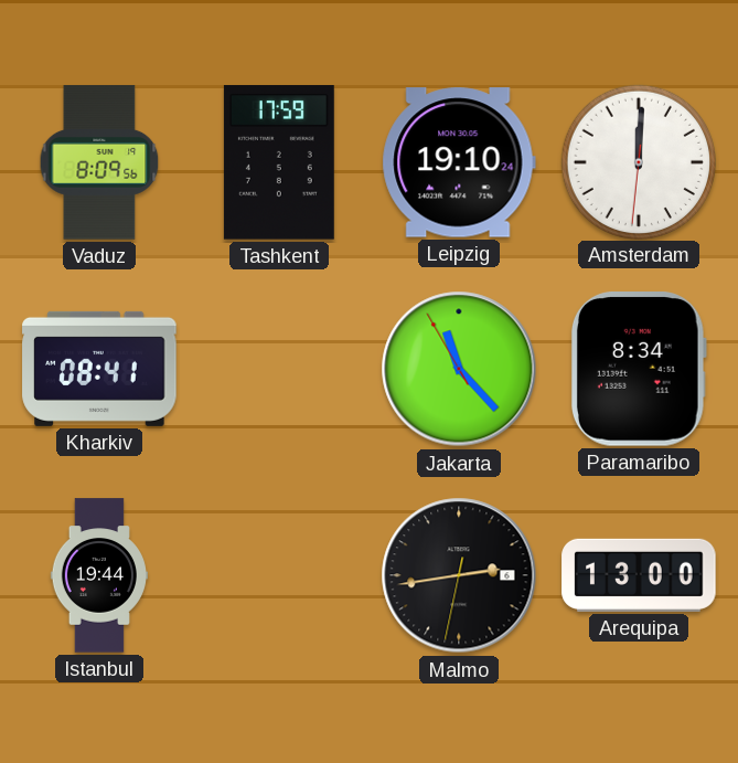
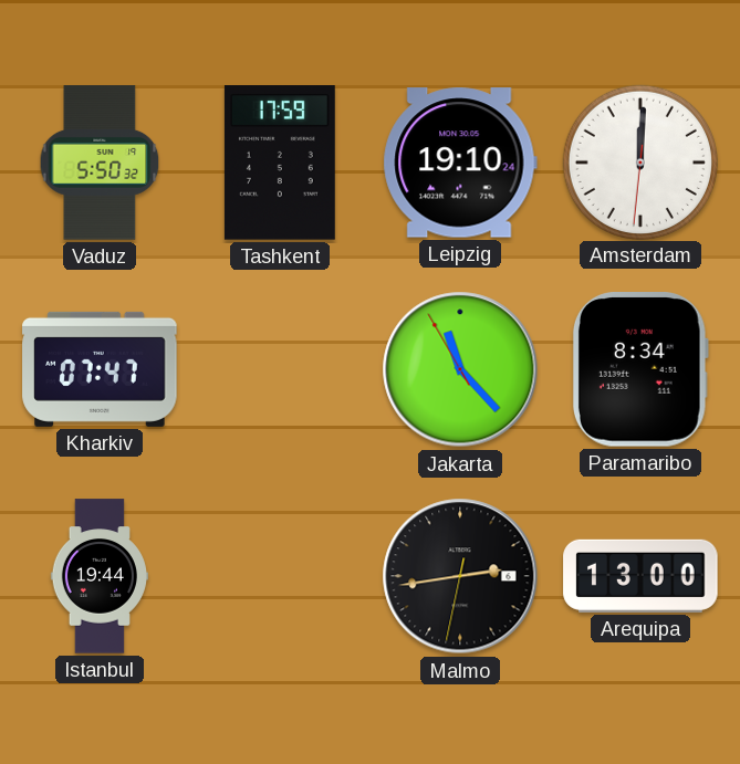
Vaduz: 8:09 -> 5:50
Kharkiv: 08:41 -> 07:47
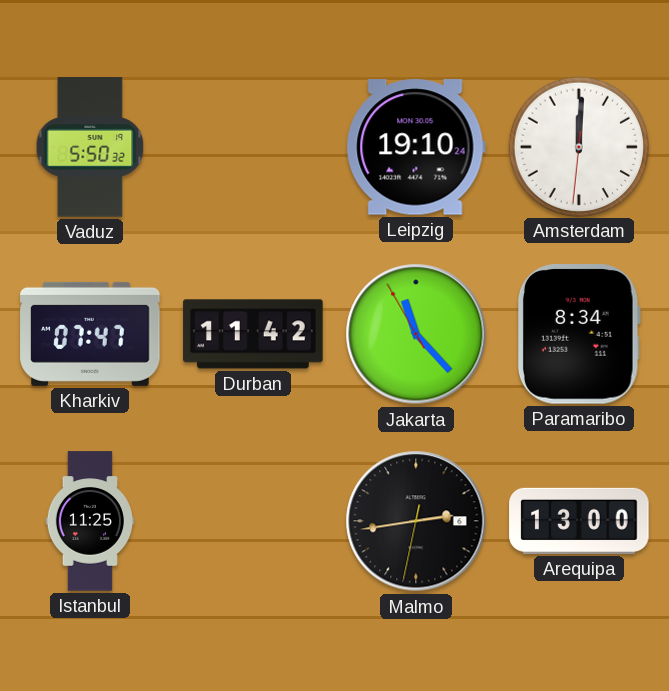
Tashkent: 17:59 -> none
Durban: none -> 11:42
Istanbul: 19:44 -> 11:25
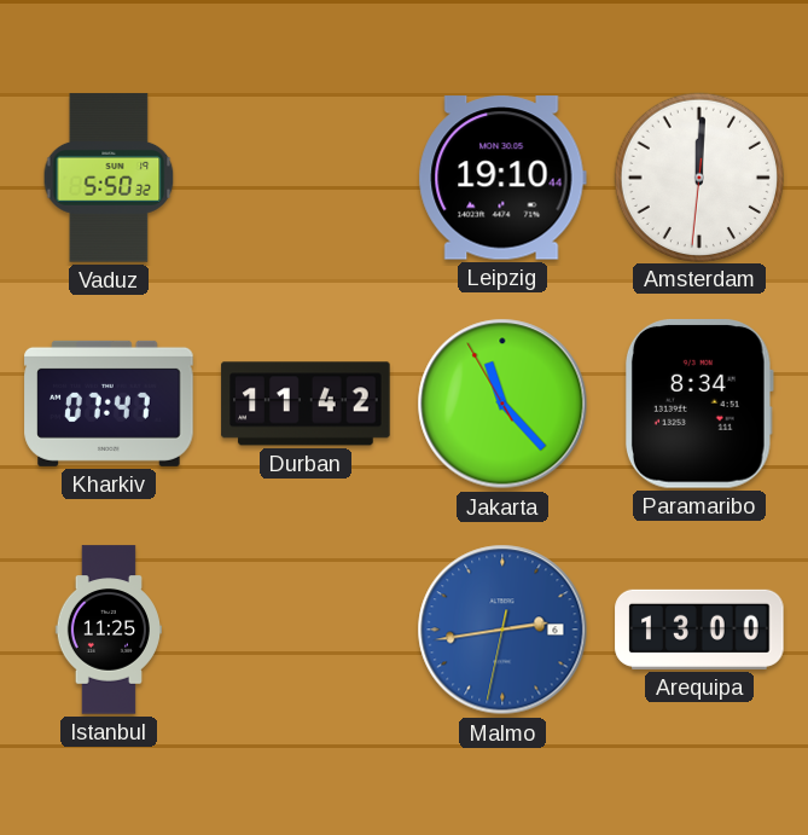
Leipzig: 19:10:24 -> 19:10:44
Malmo dial: black -> blue
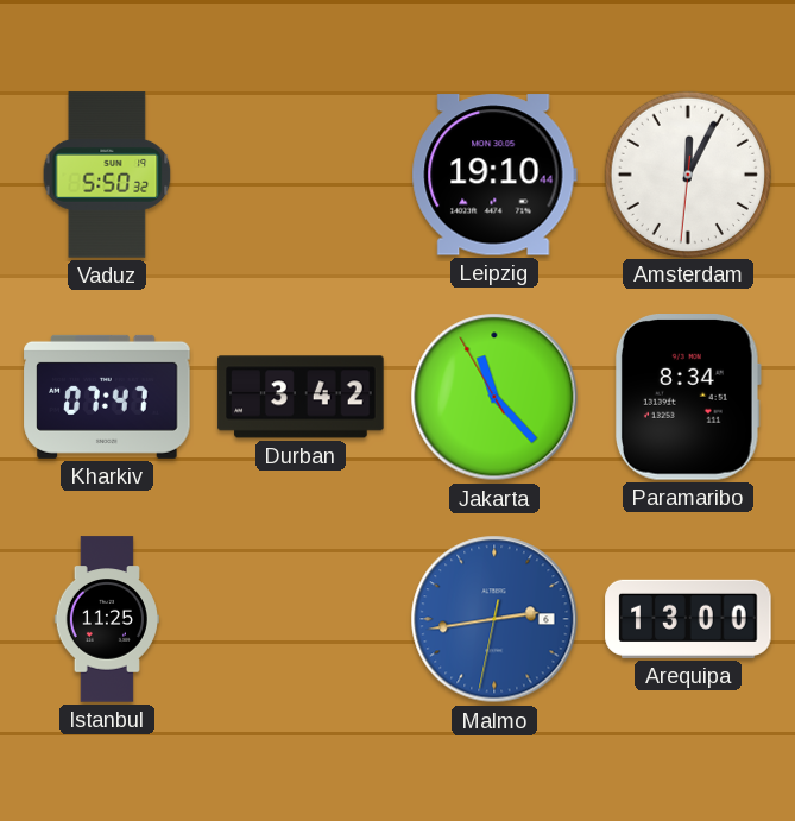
Amsterdam: 12:00 -> 12:04
Durban: 11:42 -> 3:42
